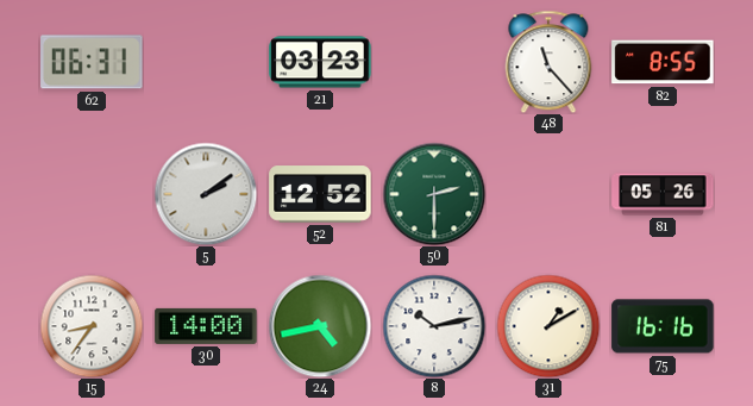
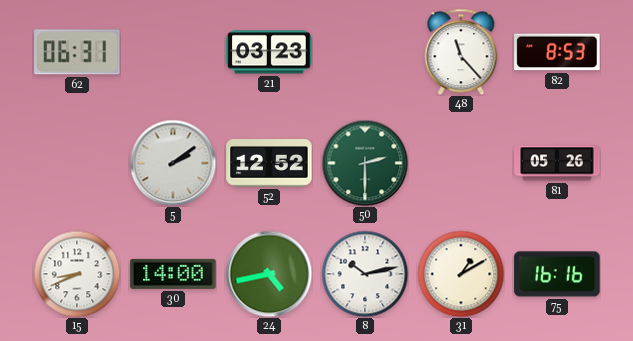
82: 8:55 -> 8:53
15: 8:36 -> 8:41
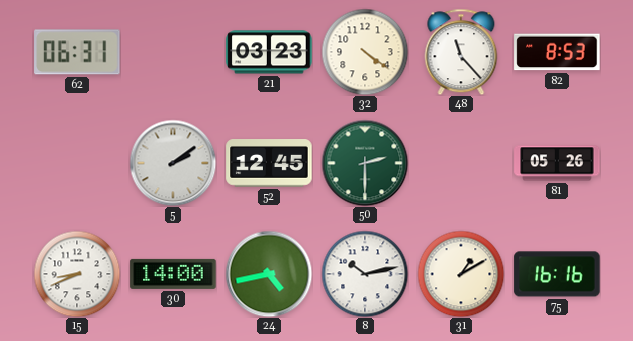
32: none -> 4:21
52: 12:52 -> 12:45
